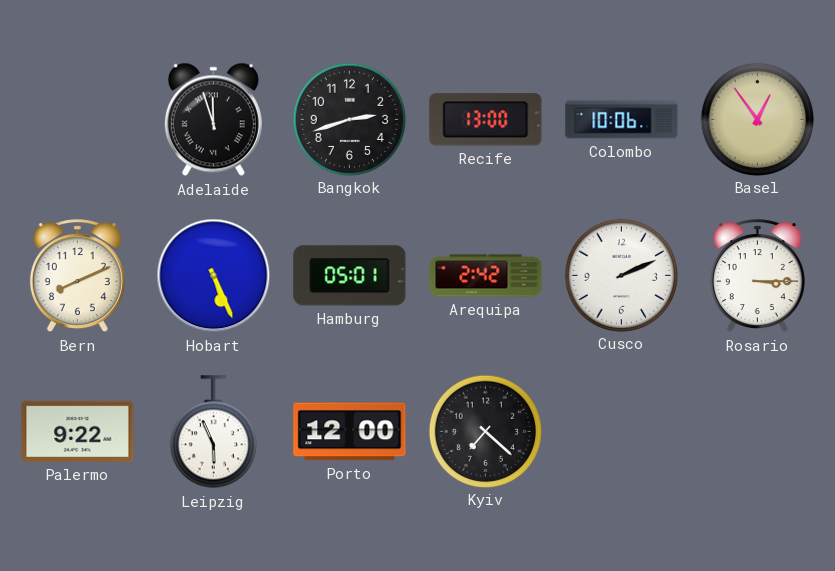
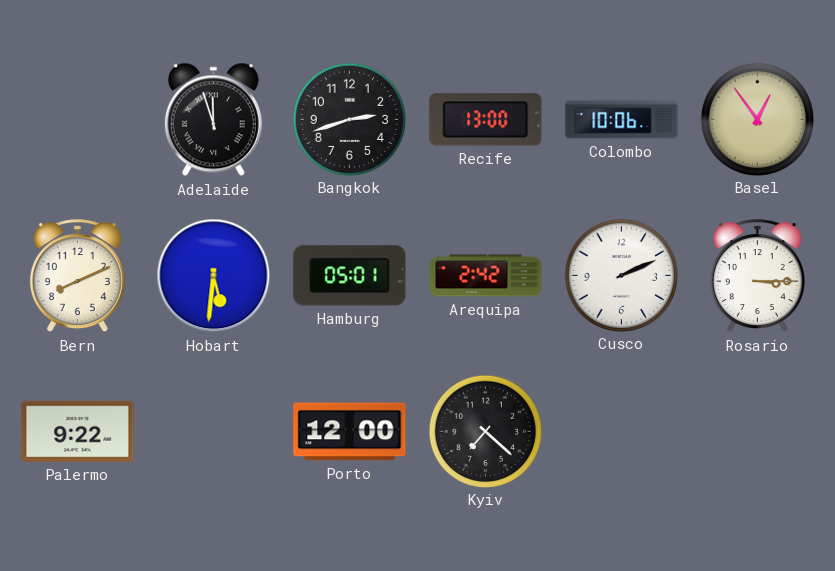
Hobart: 5:26 -> 5:31
Leipzig: 5:56 -> none
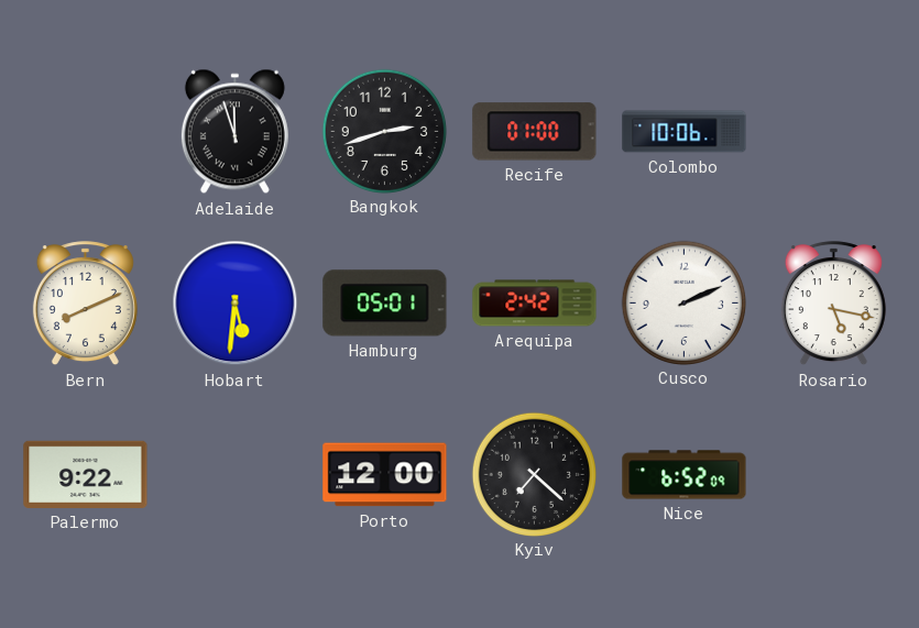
Recife: 13:00 -> 01:00
Basel: 12:54 -> none
Rosario: 3:15 -> 5:17
Nice: none -> 6:52
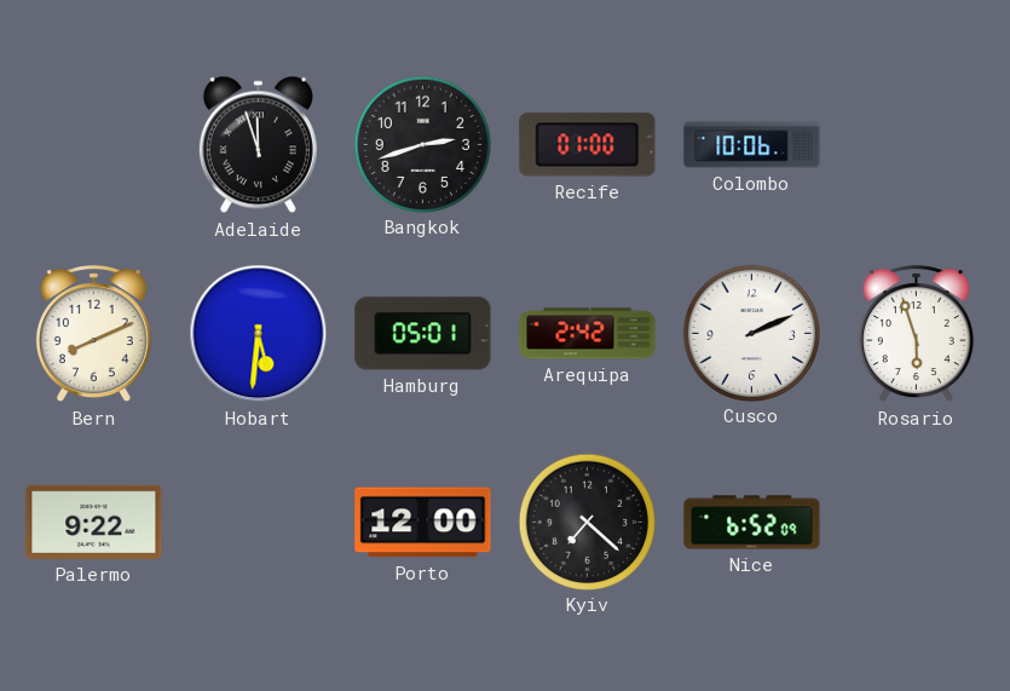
Rosario: 5:17 -> 5:57
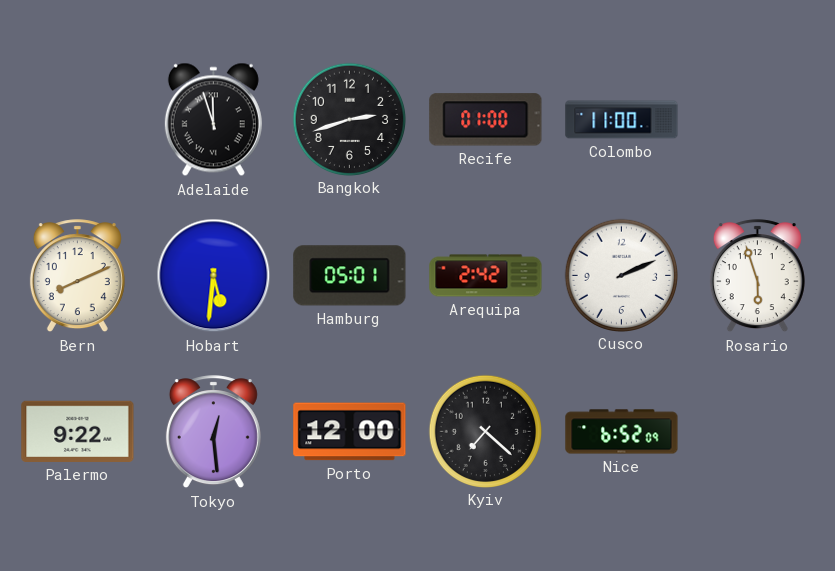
Colombo: 10:06 -> 11:00
Tokyo: none -> 12:29
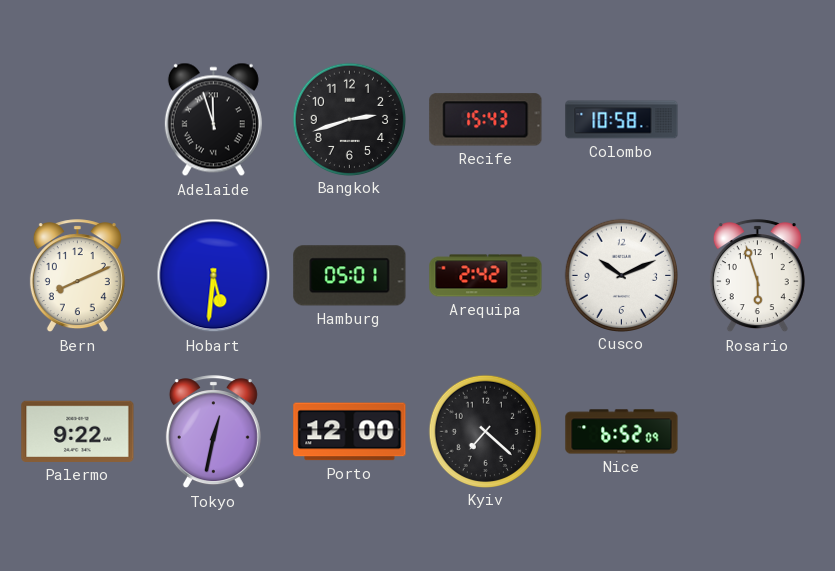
Recife: 01:00 -> 15:43
Colombo: 11:00 -> 10:58
Cusco: 2:11 -> 10:11
Tokyo: 12:29 -> 12:32
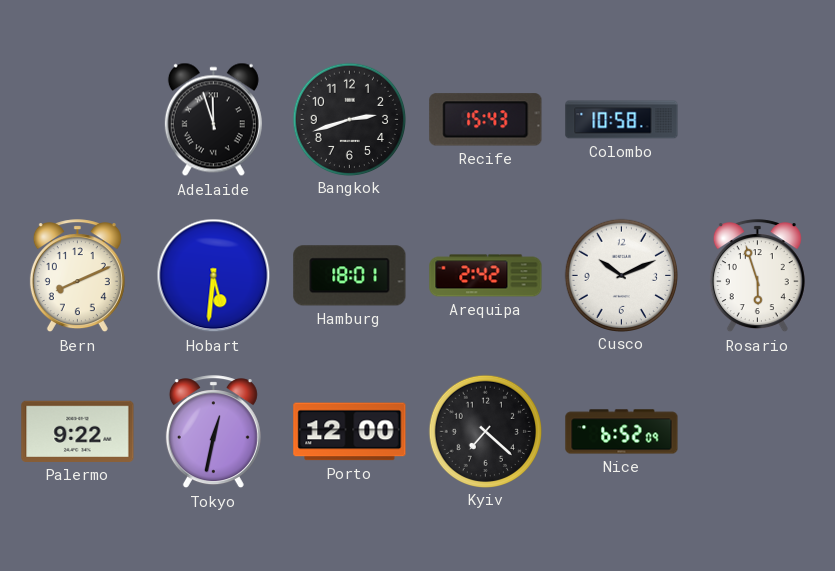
Hamburg: 05:01 -> 18:01
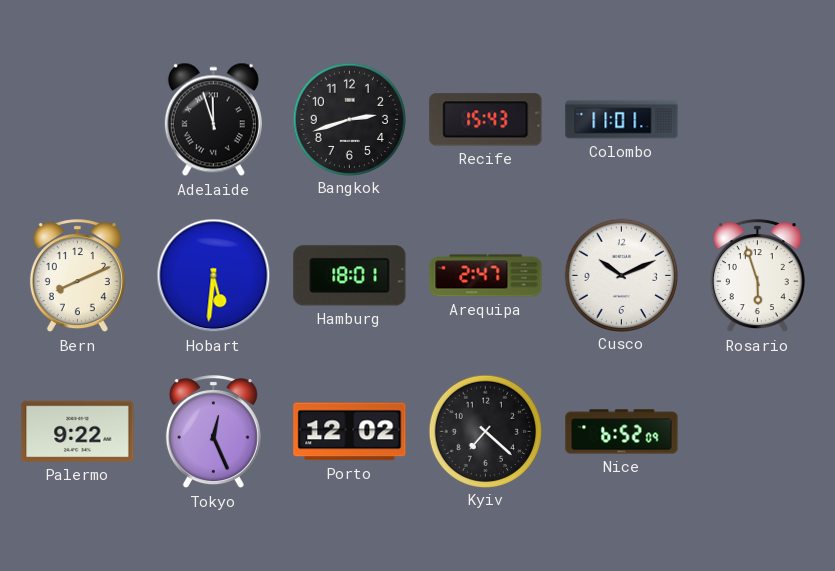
Colombo: 10:58 -> 11:01
Arequipa: 2:42 -> 2:47
Tokyo: 12:32 -> 12:26
Porto: 12:00 -> 12:02
